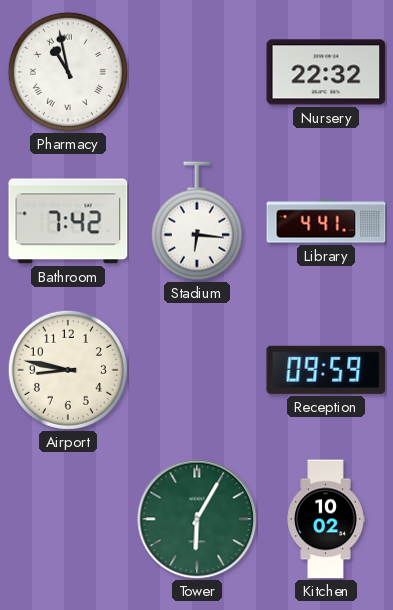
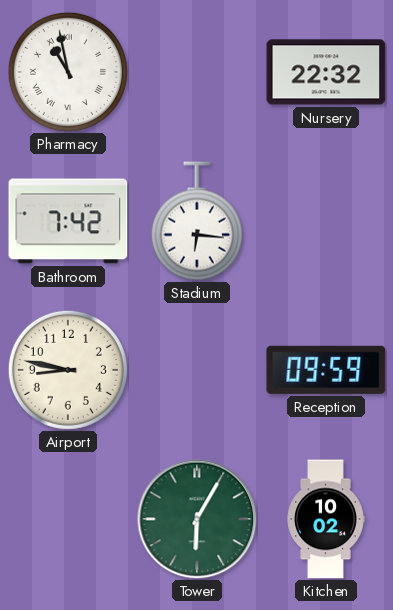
Library: 4:41 -> none
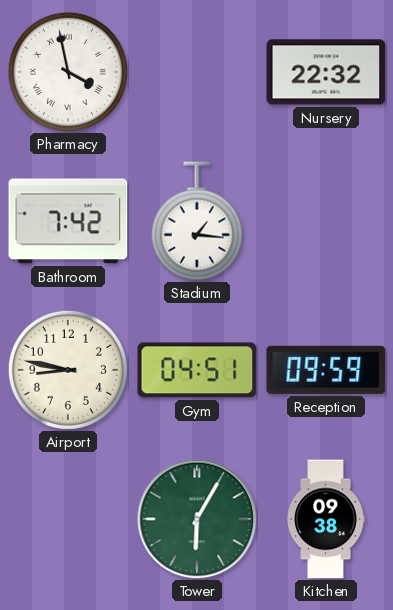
Pharmacy: 10:58 -> 3:58
Stadium: 6:16 -> 1:16
Gym: none -> 04:51
Kitchen: 10:02 -> 09:38
